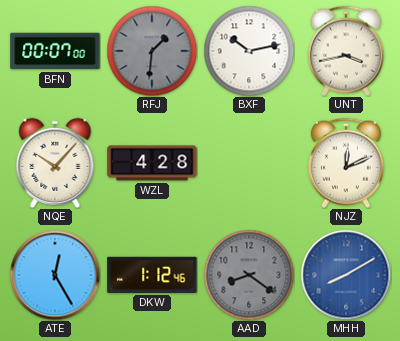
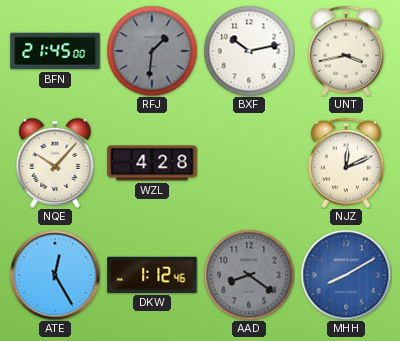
BFN: 00:07 -> 21:45
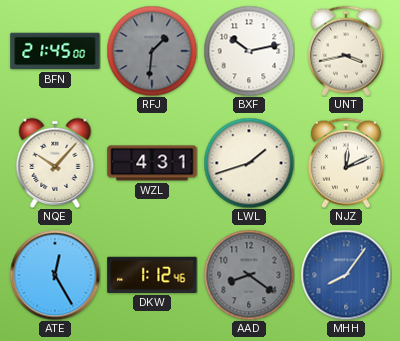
WZL: 4:28 -> 4:31
LWL: none -> 1:42
MHH: 8:10 -> 8:06
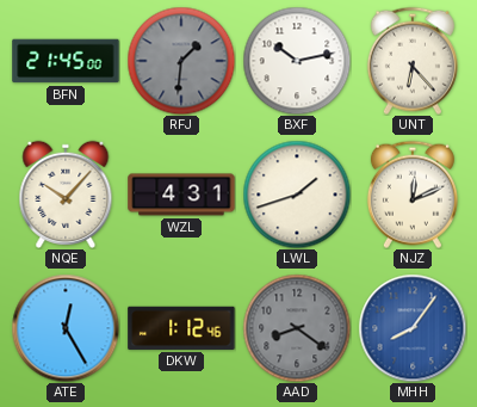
UNT: 3:43 -> 6:23
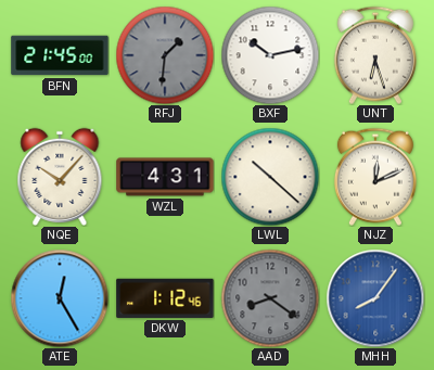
UNT: 6:23 -> 6:27
LWL: 1:42 -> 10:22
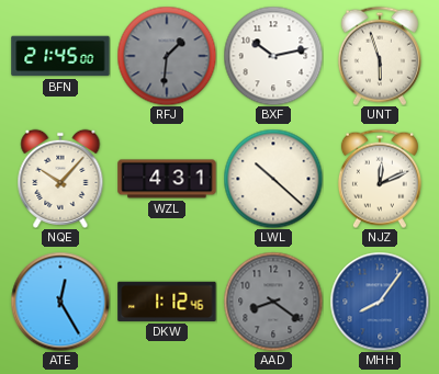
UNT: 6:27 -> 5:57
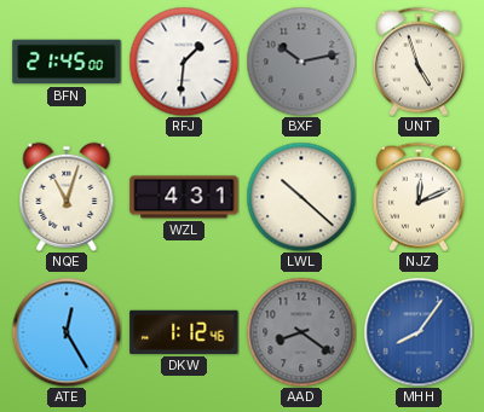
RFJ dial: grey -> white
BXF dial: white -> grey
UNT: 5:57 -> 4:57
NQE: 10:07 -> 11:03
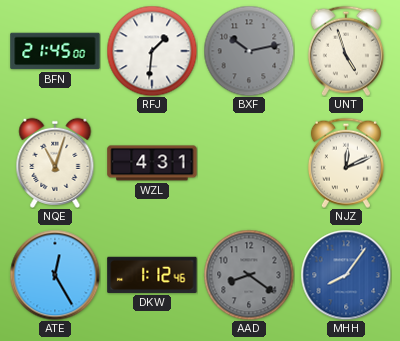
LWL: 10:22 -> none
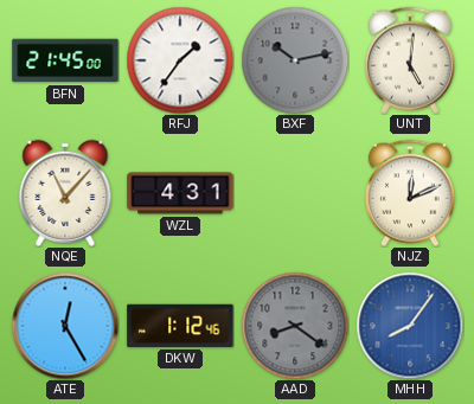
RFJ: 1:31 -> 1:36
UNT: 4:57 -> 5:01
NQE: 11:03 -> 11:07
